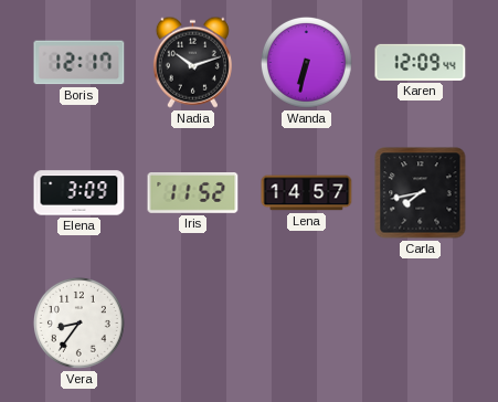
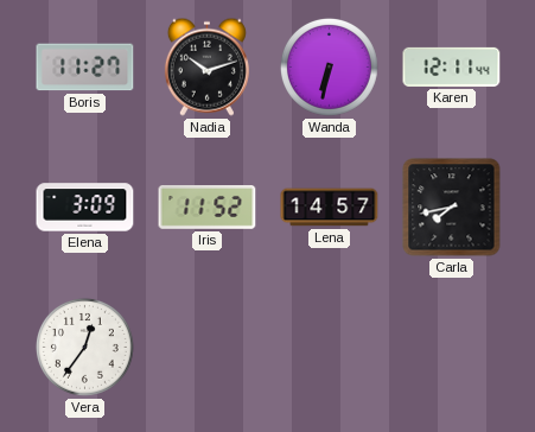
Boris: 12:17 -> 11:27
Karen: 12:09 -> 12:11
Vera: 8:36 -> 12:36
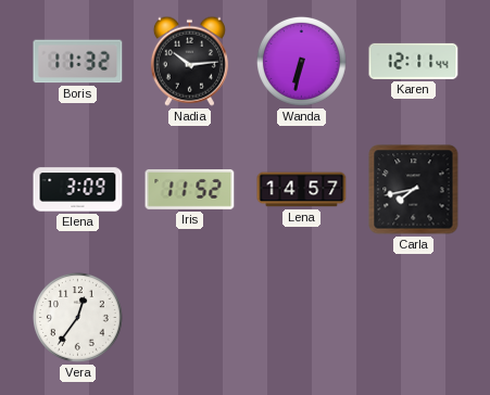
Boris: 11:27 -> 11:32
Nadia: 10:12 -> 10:14
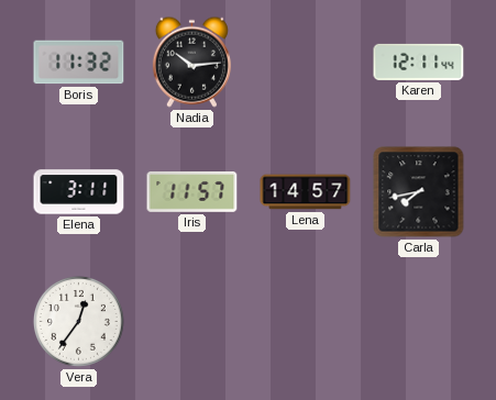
Wanda: 6:32 -> none
Elena: 3:09 -> 3:11
Iris: 11:52 -> 11:57
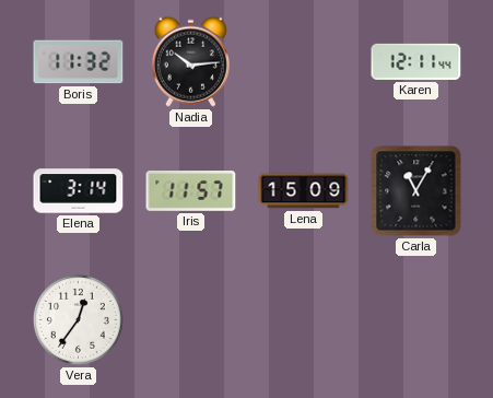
Elena: 3:11 -> 3:14
Lena: 14:57 -> 15:09
Carla: 7:43 -> 11:05
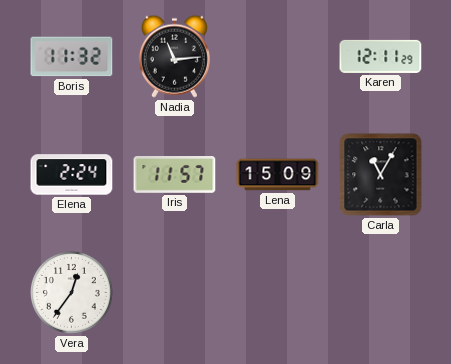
Nadia: 10:14 -> 11:14
Karen: 12:11:44 -> 12:11:29
Elena: 3:14 -> 2:24
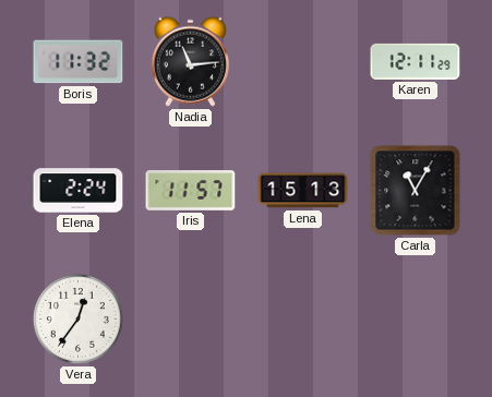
Lena: 15:09 -> 15:13
